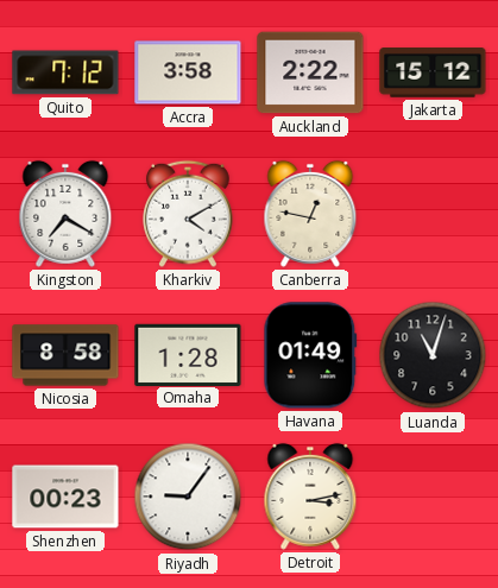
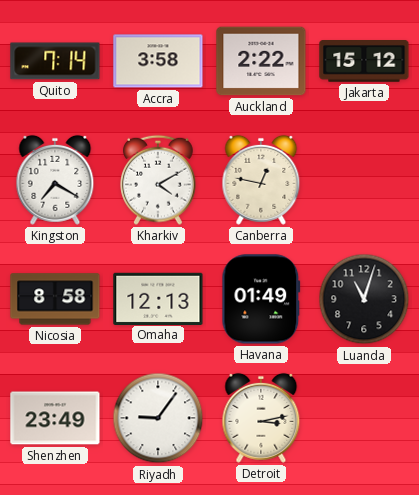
Quito: 7:12 -> 7:14
Omaha: 1:28 -> 12:13
Shenzhen: 00:23 -> 23:49
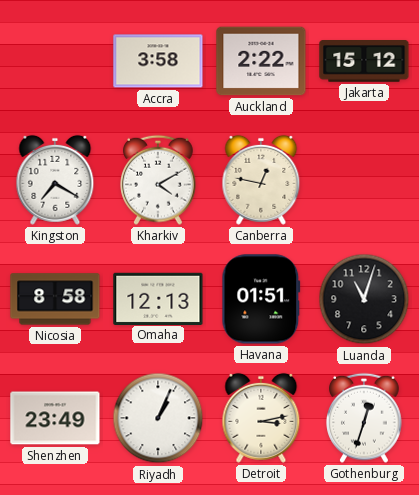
Quito: 7:14 -> none
Havana: 01:49 -> 01:51
Riyadh: 9:06 -> 1:04
Gothenburg: none -> 12:33
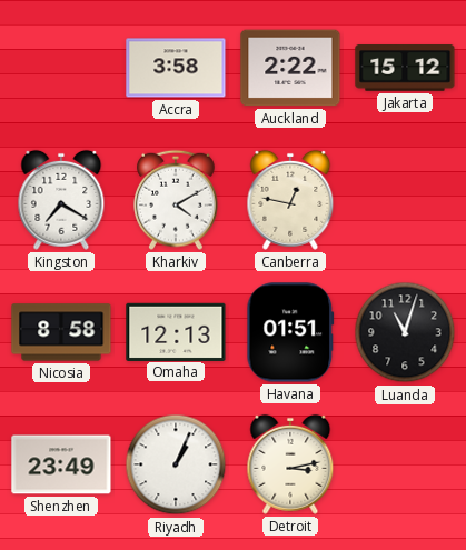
Gothenburg: 12:33 -> none
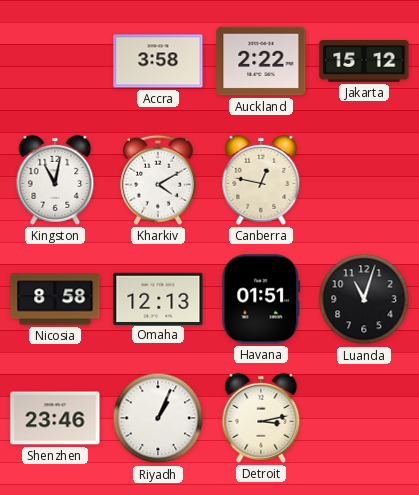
Kingston: 7:20 -> 11:02
Shenzhen: 23:49 -> 23:46
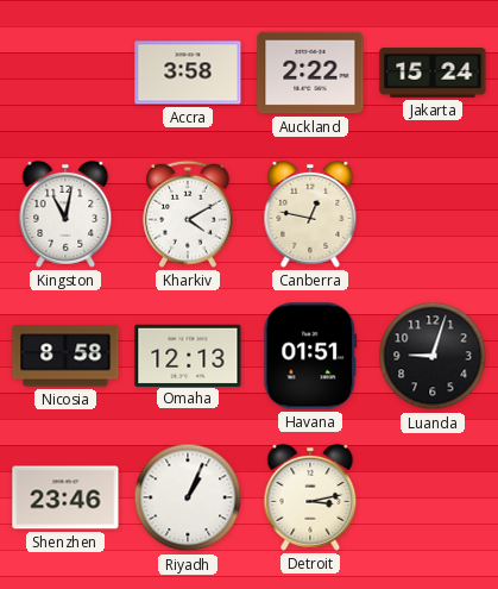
Jakarta: 15:12 -> 15:24
Luanda: 11:03 -> 9:03
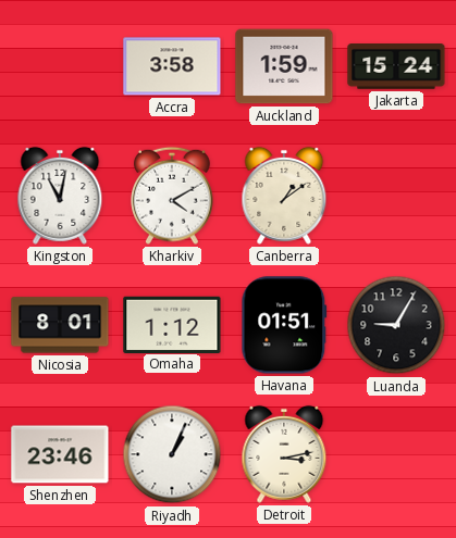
Auckland: 2:22 -> 1:59
Canberra: 12:47 -> 1:09
Nicosia: 8:58 -> 8:01
Omaha: 12:13 -> 1:12
Luanda: 9:03 -> 9:05
